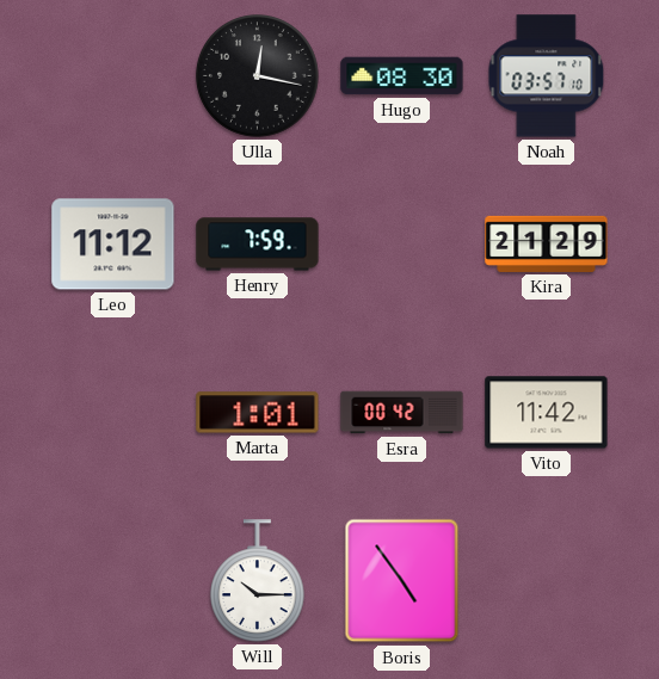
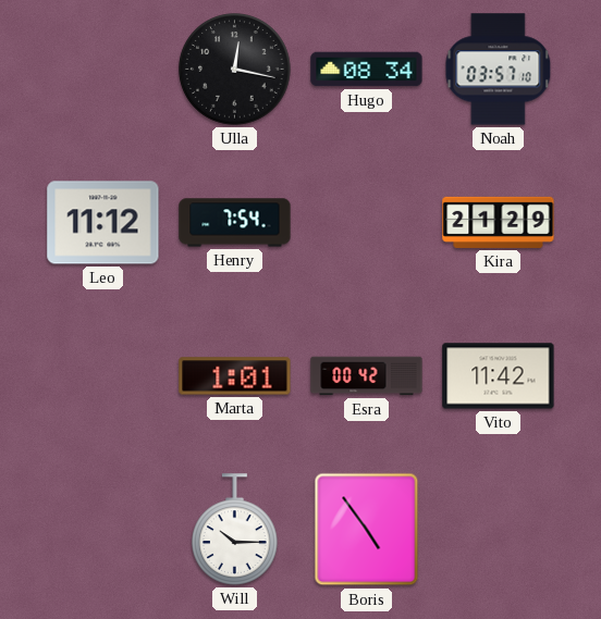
Hugo: 08:30 -> 08:34
Henry: 7:59 -> 7:54
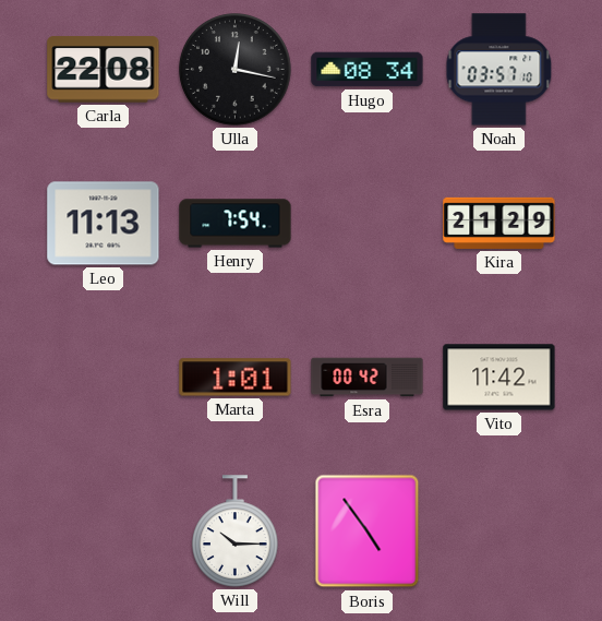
Carla: none -> 22:08
Leo: 11:12 -> 11:13
